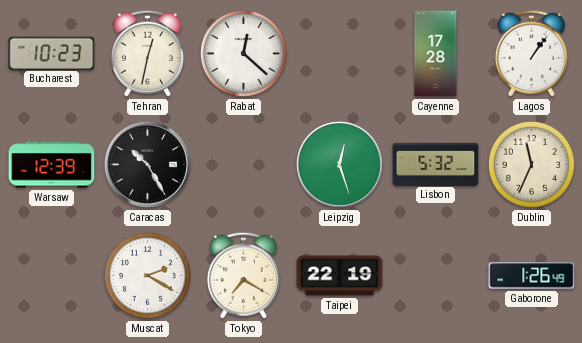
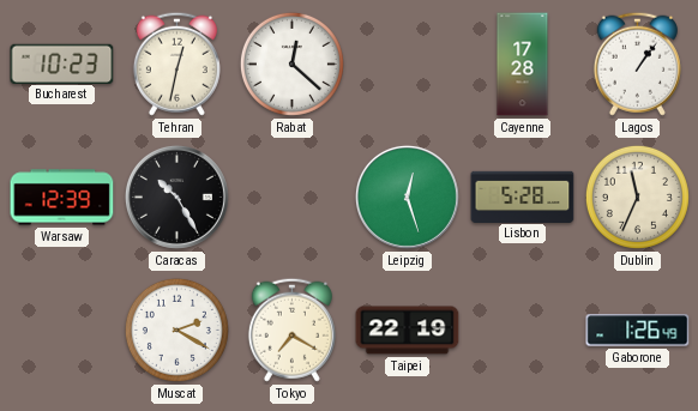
Lisbon: 5:32 -> 5:28
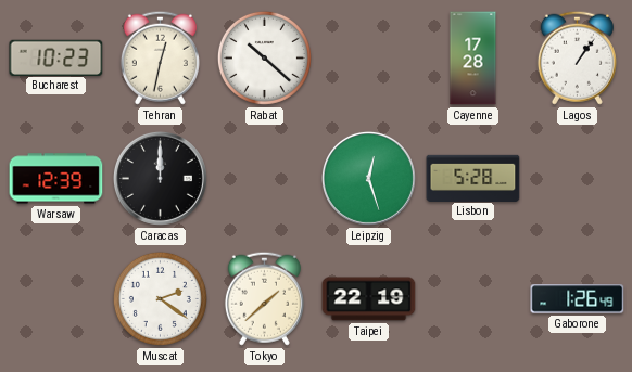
Rabat: 12:22 -> 10:22
Caracas: 10:25 -> 12:00
Dublin: 11:34 -> none
Muscat: 2:20 -> 2:21
Tokyo: 7:20 -> 1:38
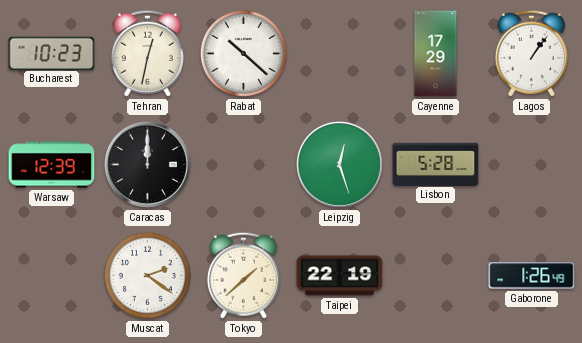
Cayenne: 17:28 -> 17:29
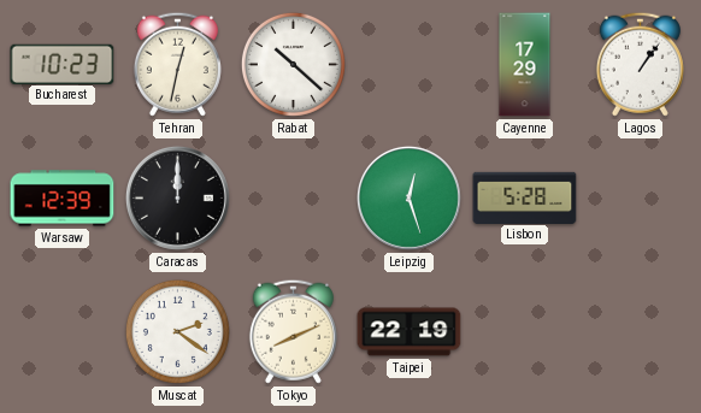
Tokyo: 1:38 -> 8:11
Gaborone: 1:26 -> none
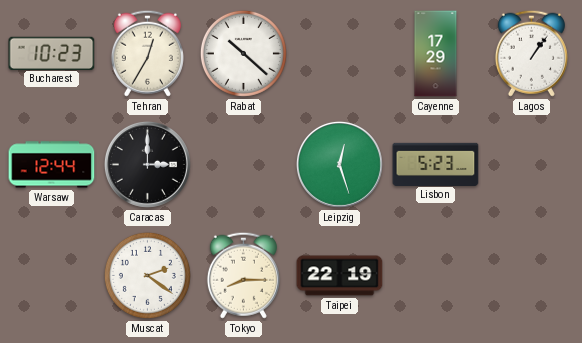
Tehran: 12:32 -> 12:35
Warsaw: 12:39 -> 12:44
Caracas: 12:00 -> 3:00
Lisbon: 5:28 -> 5:23
Tokyo: 8:11 -> 8:15
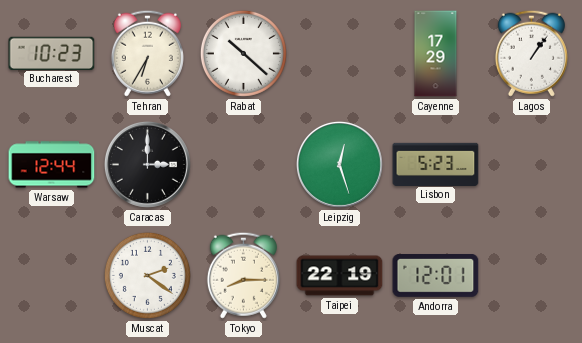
Tehran: 12:35 -> 6:35
Andorra: none -> 12:01
